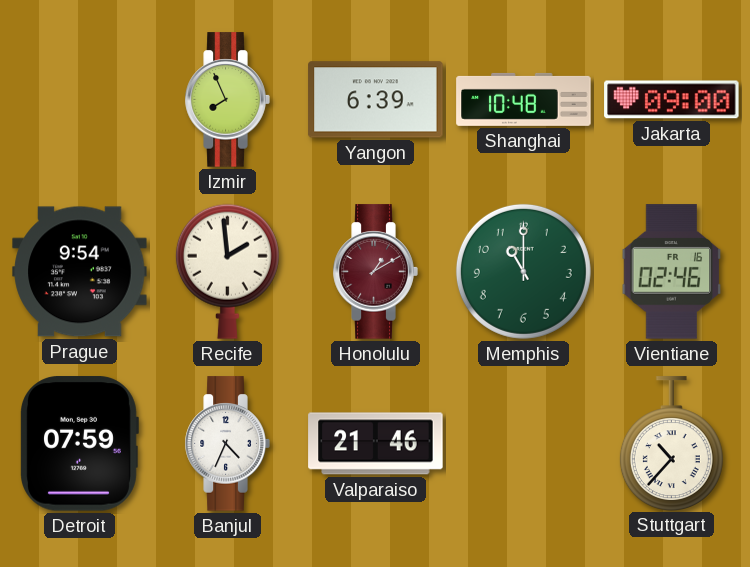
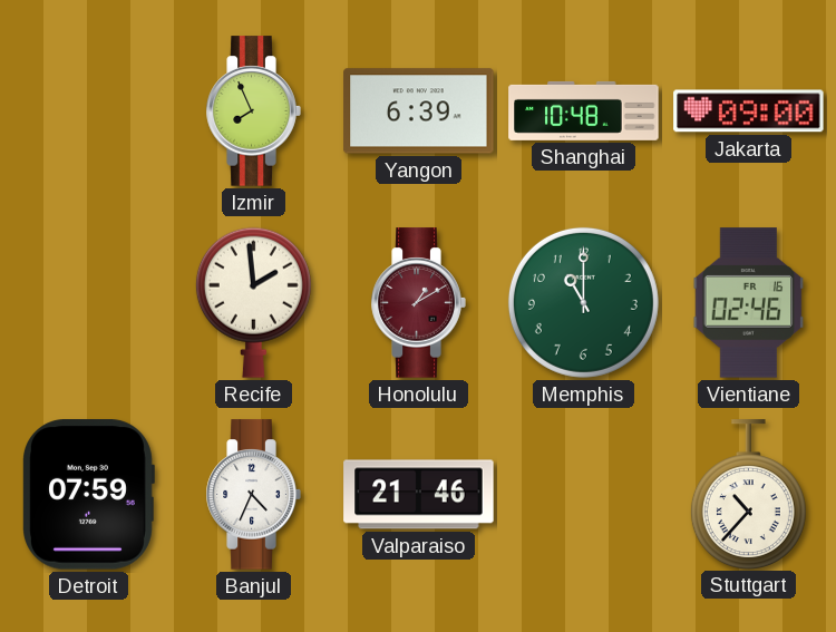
Prague: 9:54 -> none
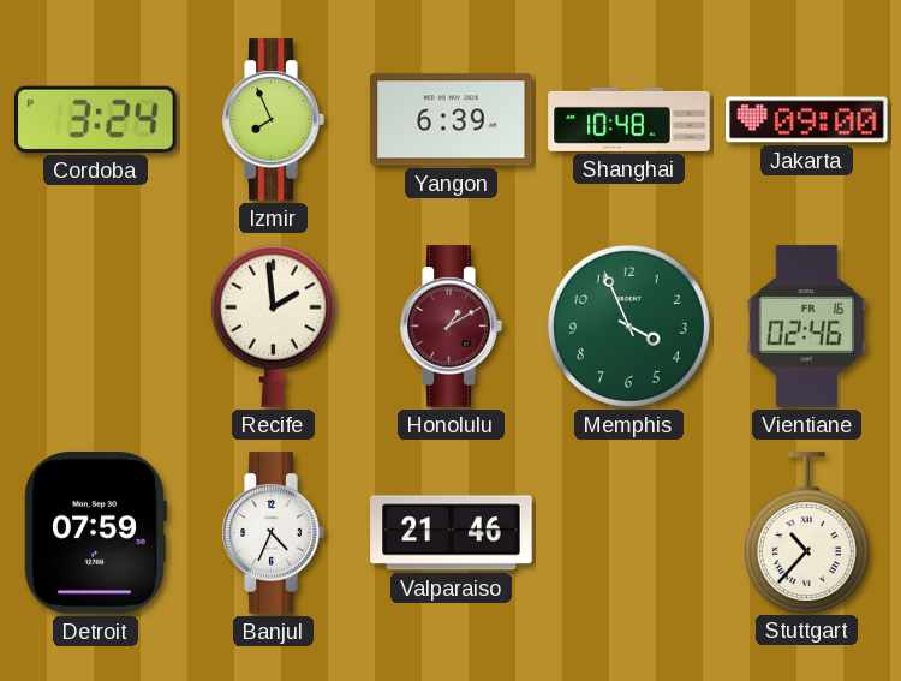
Cordoba: none -> 3:24
Memphis: 11:00 -> 3:56
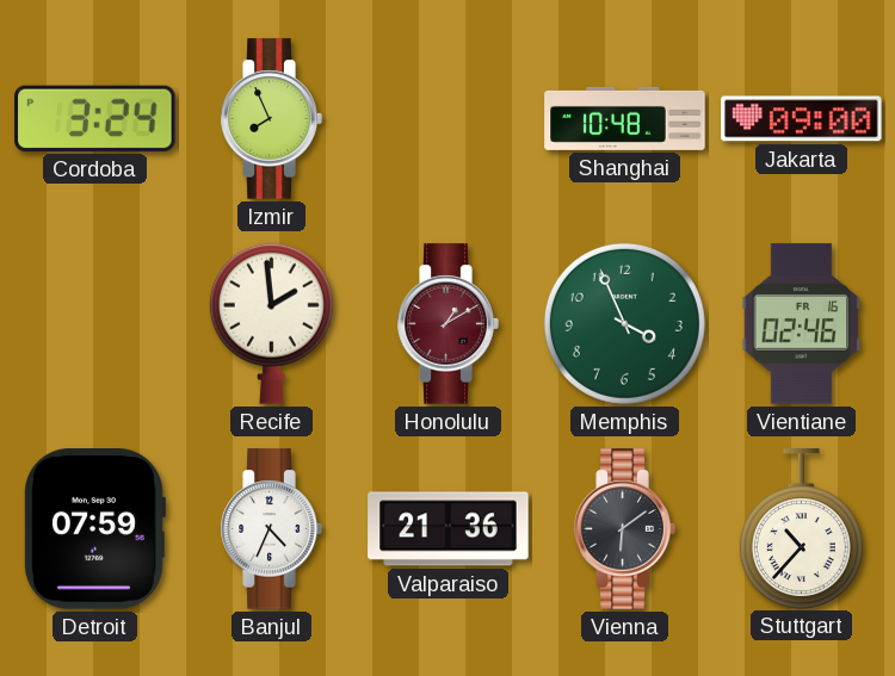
Yangon: 6:39 -> none
Valparaiso: 21:46 -> 21:36
Vienna: none -> 6:09
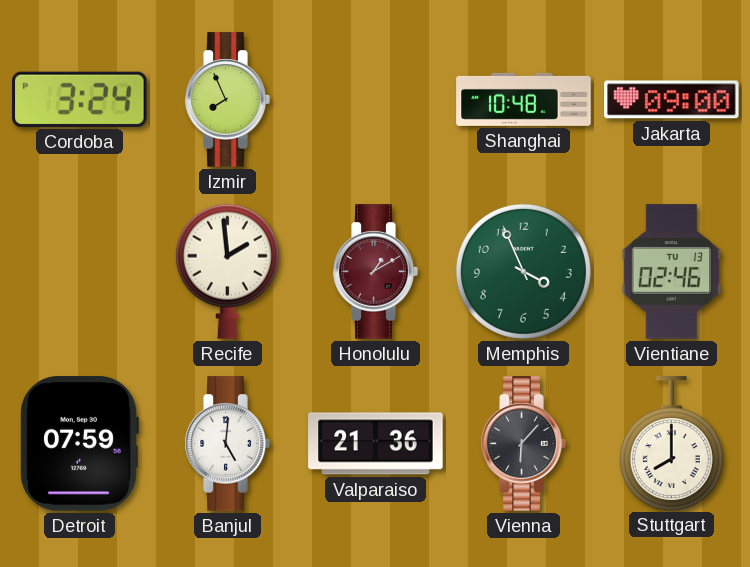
Vientiane date: FR 16 -> TU 13
Banjul: 4:34 -> 5:01
Vienna: 6:09 -> 6:07
Stuttgart: 10:37 -> 8:00
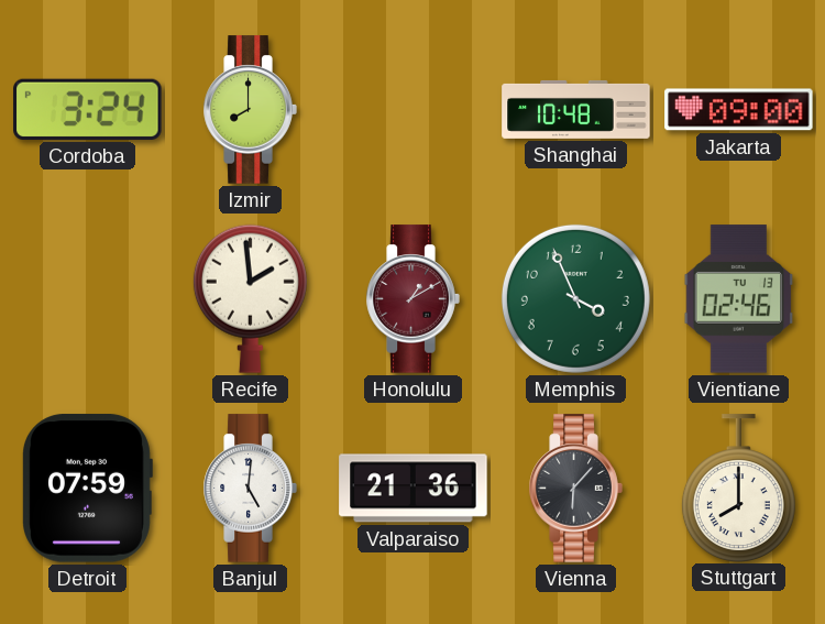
Izmir: 7:56 -> 8:00
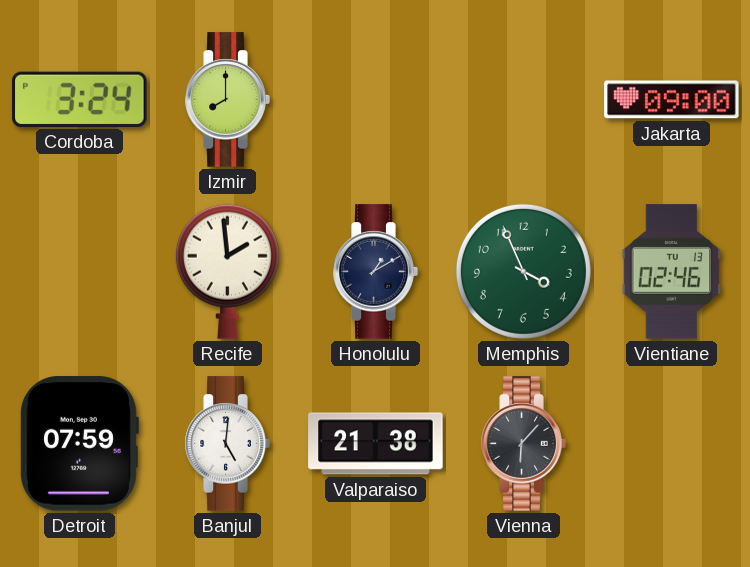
Shanghai: 10:48 -> none
Honolulu dial: burgundy -> navy
Valparaiso: 21:36 -> 21:38
Stuttgart: 8:00 -> none
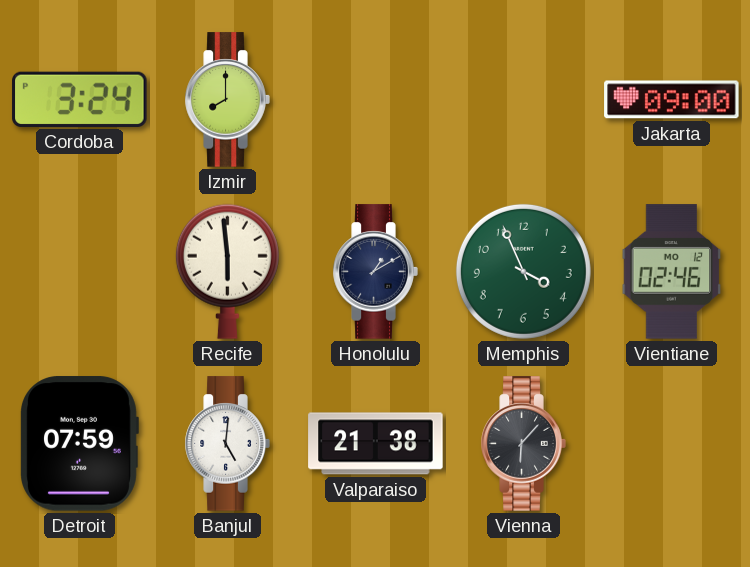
Recife: 1:59 -> 5:59
Vientiane date: TU 13 -> MO 12
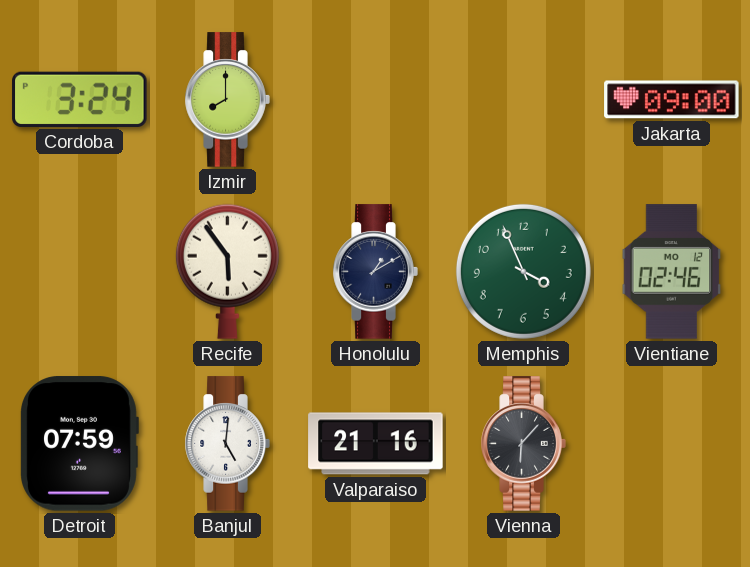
Recife: 5:59 -> 5:54
Valparaiso: 21:38 -> 21:16
